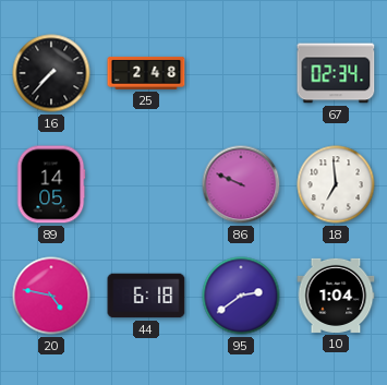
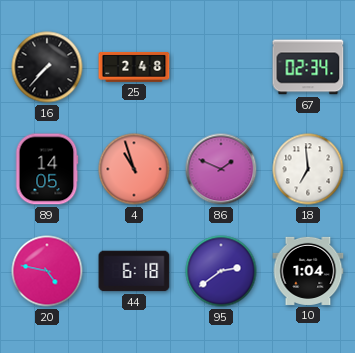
4: none -> 10:57
86: 9:49 -> 1:49
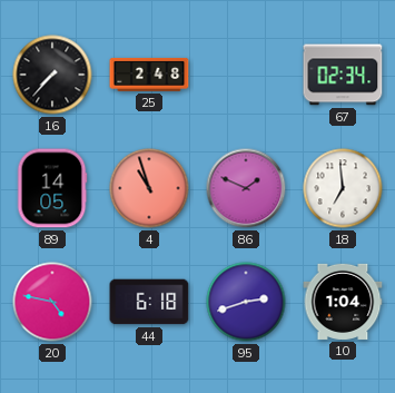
95: 2:39 -> 2:42
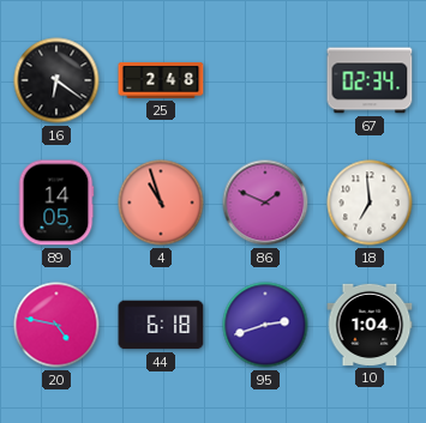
16: 7:37 -> 6:21
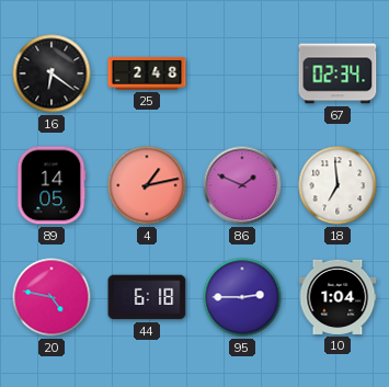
4: 10:57 -> 1:13
95: 2:42 -> 2:45
